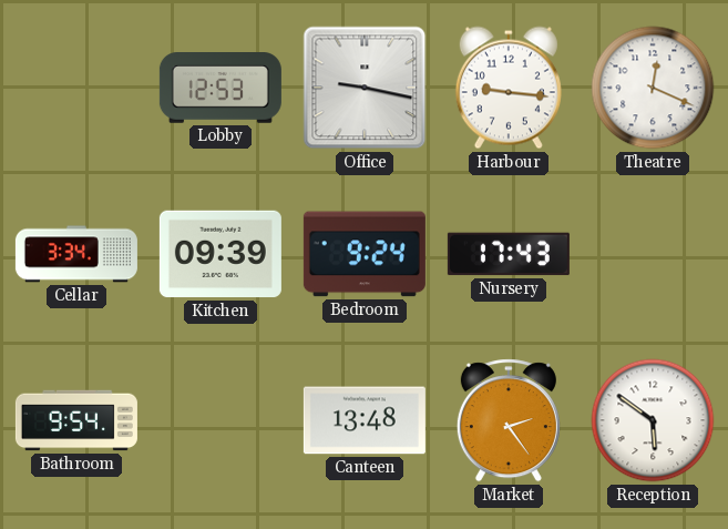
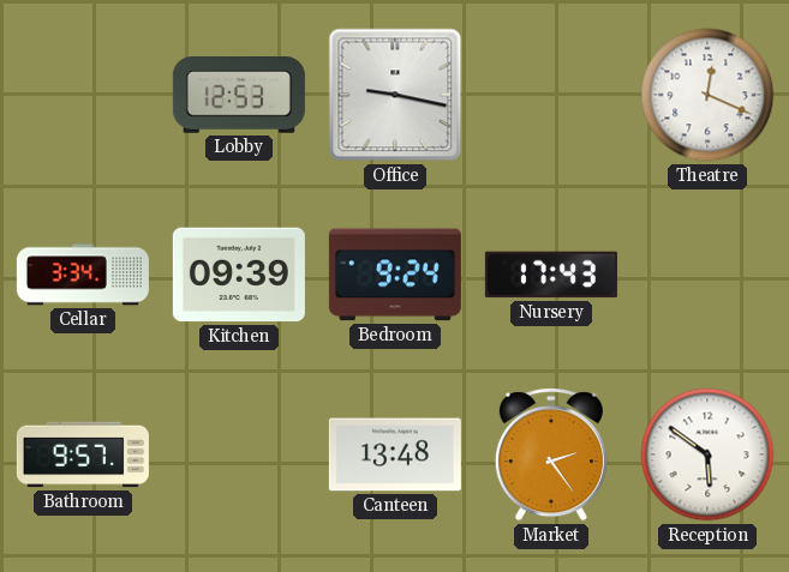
Harbour: 9:16 -> none
Bathroom: 9:54 -> 9:57
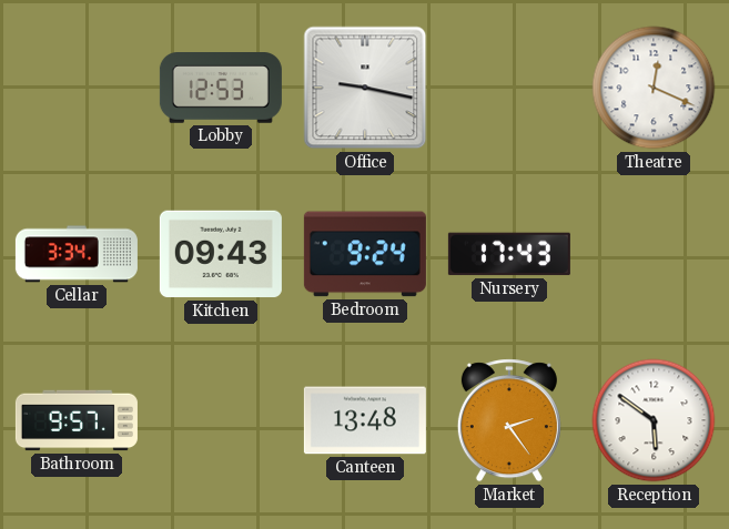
Kitchen: 09:39 -> 09:43
